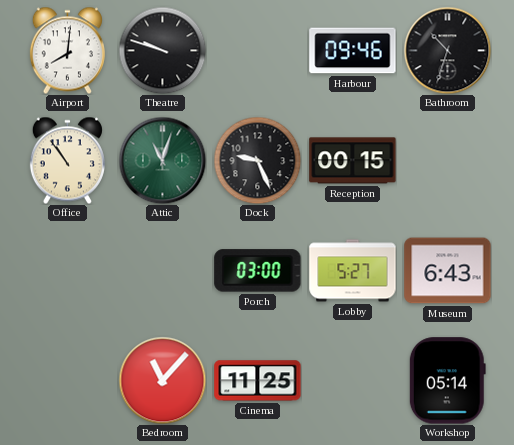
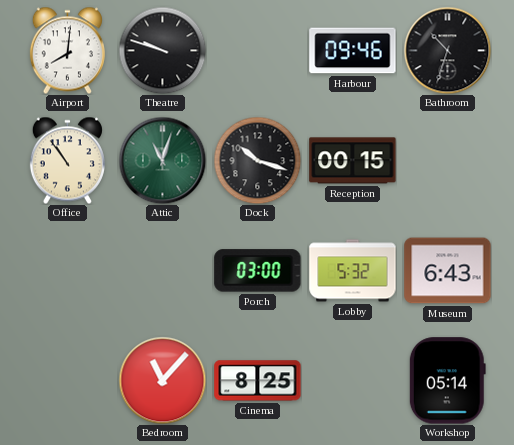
Dock: 9:26 -> 10:18
Lobby: 5:27 -> 5:32
Cinema: 11:25 -> 8:25
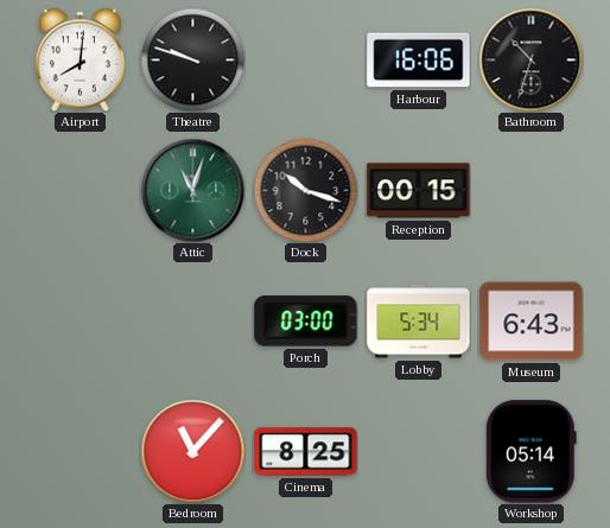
Harbour: 09:46 -> 16:06
Office: 10:54 -> none
Lobby: 5:32 -> 5:34
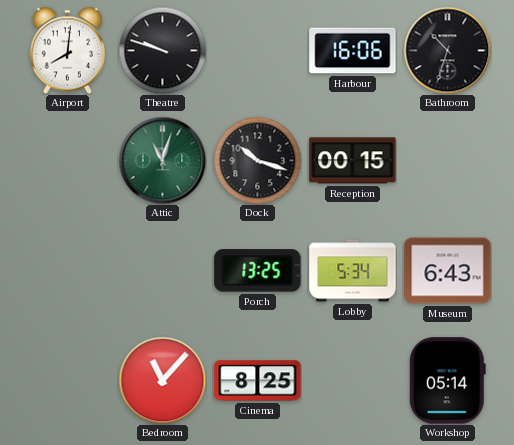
Porch: 03:00 -> 13:25
